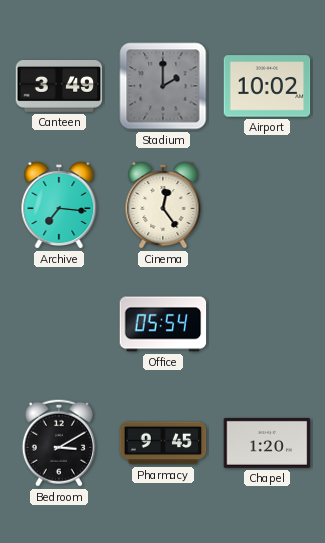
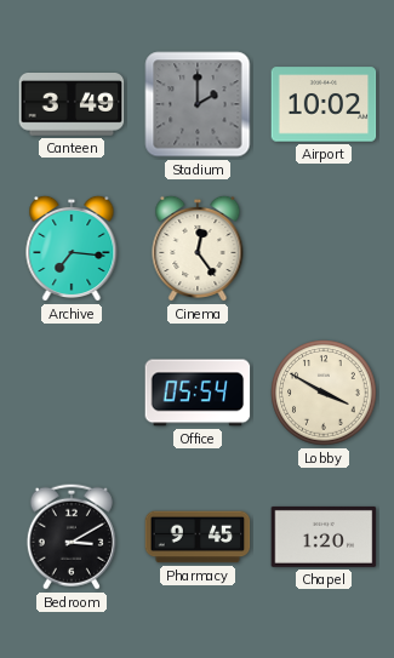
Lobby: none -> 3:50
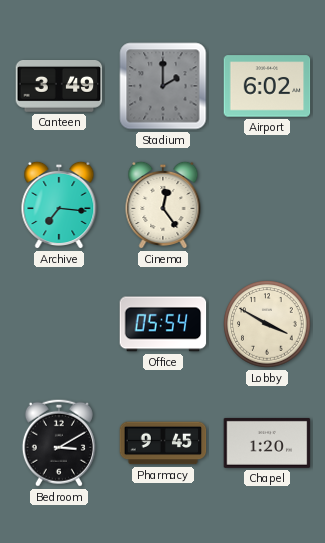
Airport: 10:02 -> 6:02
